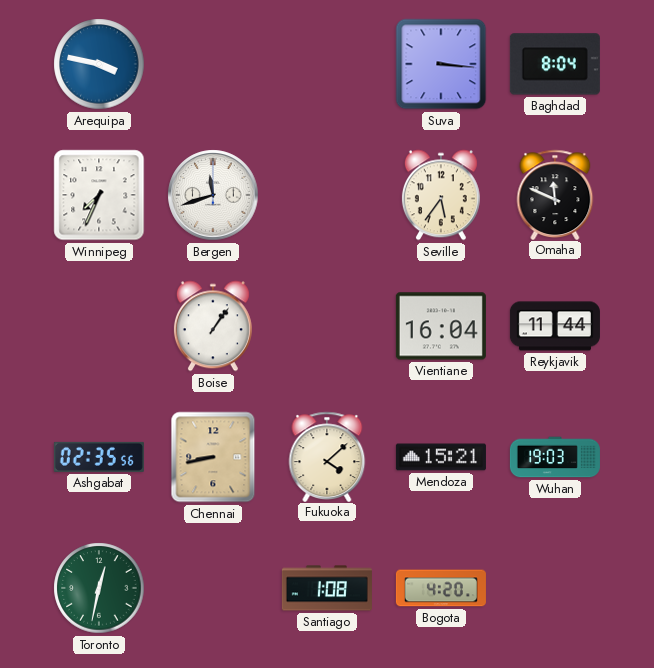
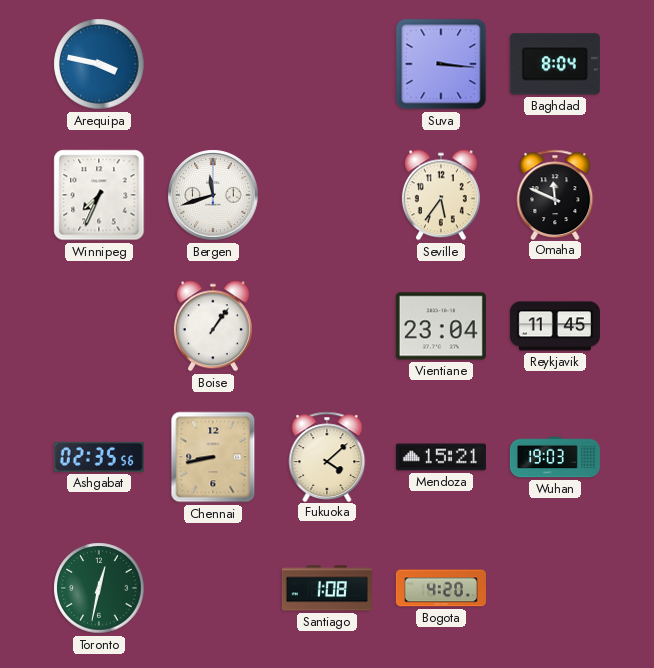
Vientiane: 16:04 -> 23:04
Reykjavik: 11:44 -> 11:45
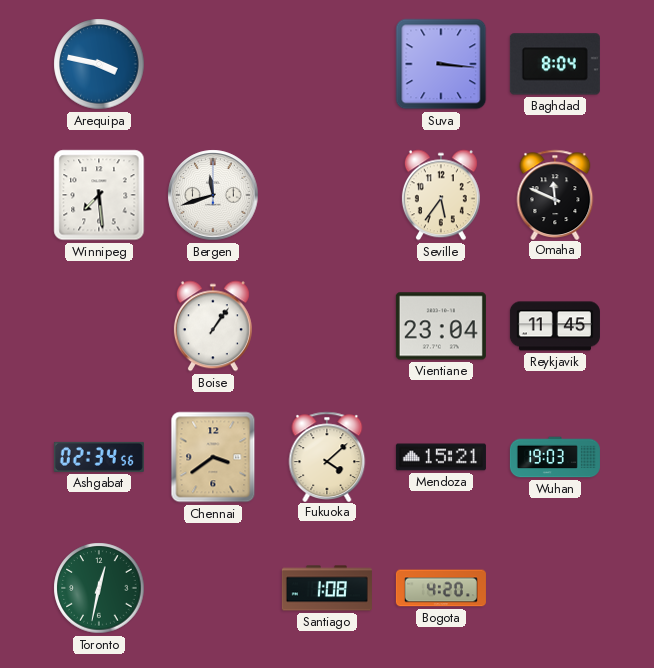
Winnipeg: 7:34 -> 7:29
Ashgabat: 02:35 -> 02:34
Chennai: 8:43 -> 3:39
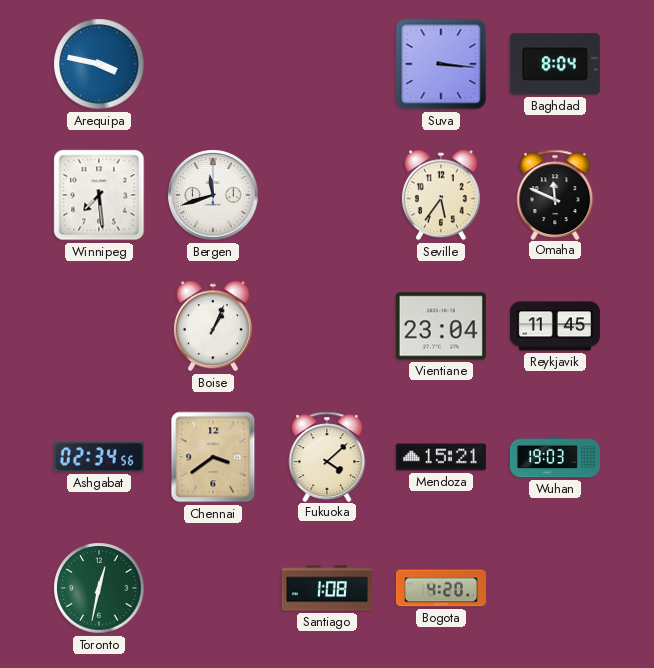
Boise: 1:06 -> 1:04
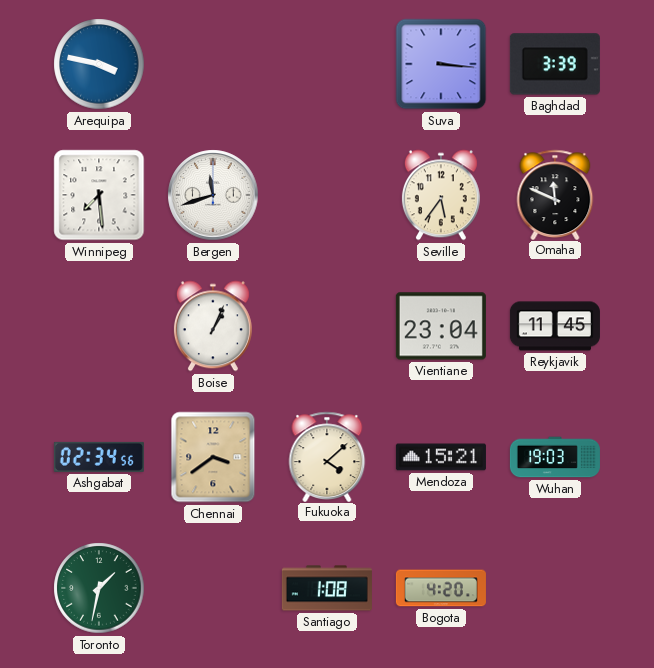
Baghdad: 8:04 -> 3:39
Toronto: 12:32 -> 1:32
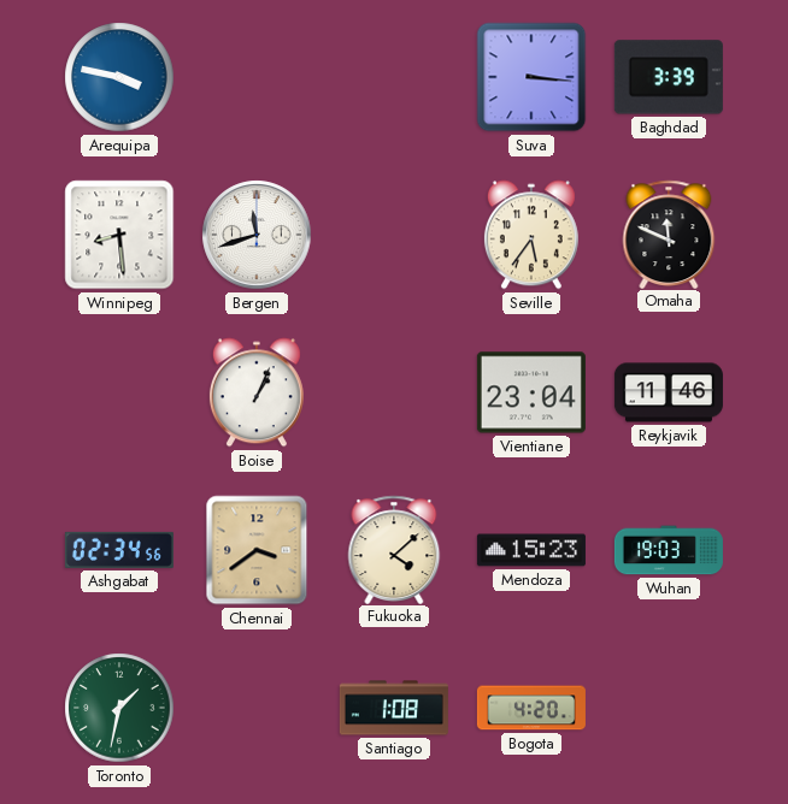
Winnipeg: 7:29 -> 8:29
Reykjavik: 11:45 -> 11:46
Mendoza: 15:21 -> 15:23
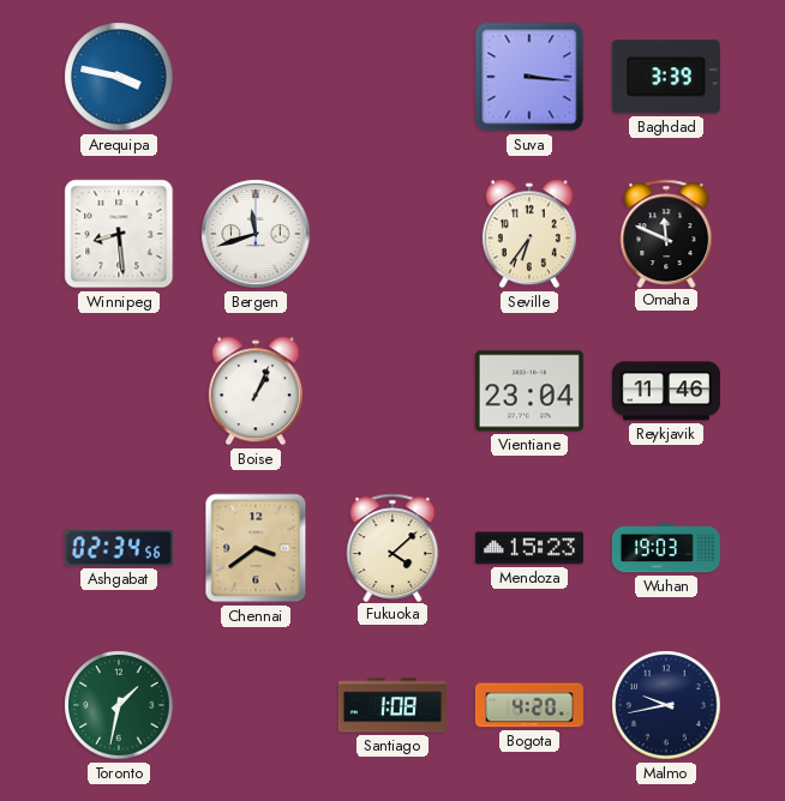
Seville: 5:36 -> 6:36
Malmo: none -> 9:43
